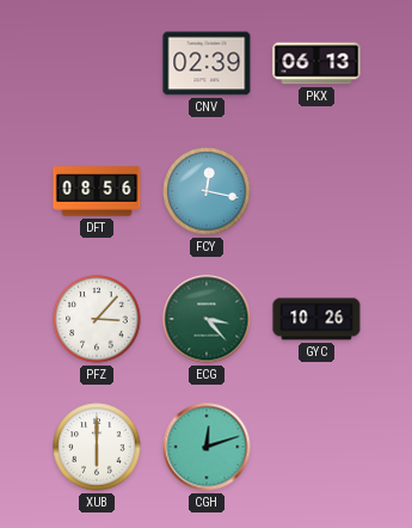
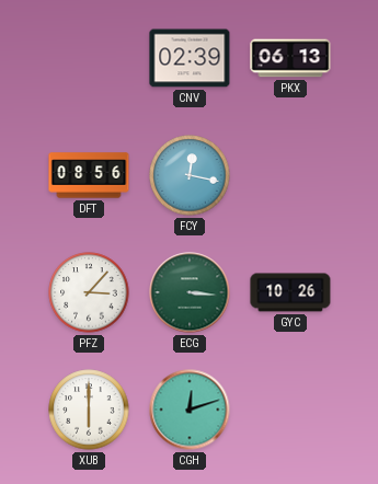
ECG: 3:23 -> 3:16
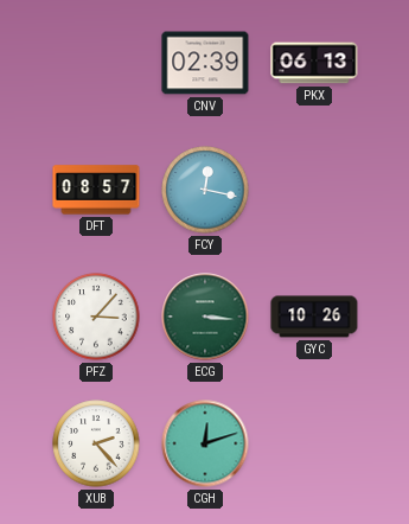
DFT: 08:56 -> 08:57
XUB: 6:00 -> 2:23
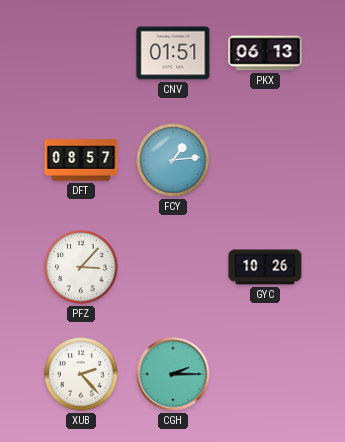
CNV: 02:39 -> 01:51
FCY: 12:17 -> 1:14
ECG: 3:16 -> none
CGH: 12:12 -> 2:15
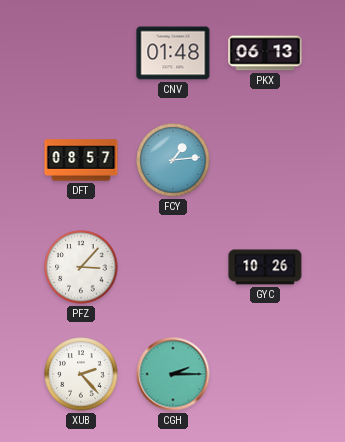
CNV: 01:51 -> 01:48
